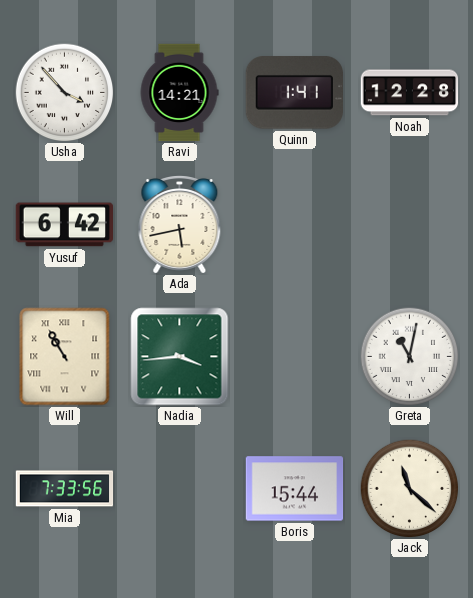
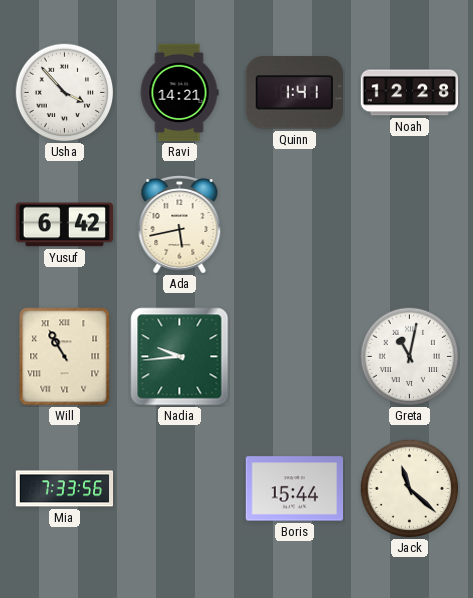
Nadia: 3:44 -> 9:44
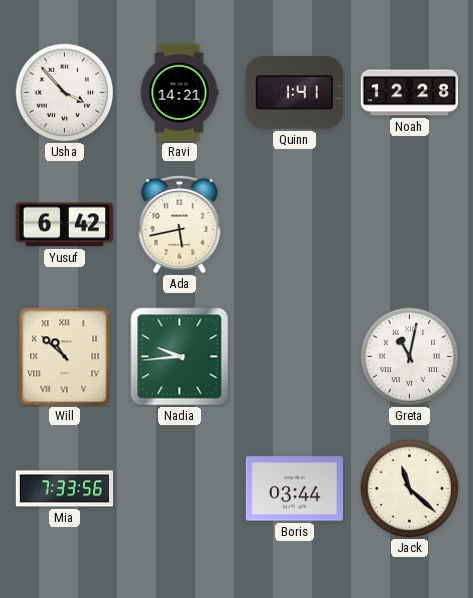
Will: 10:55 -> 10:52
Boris: 15:44 -> 03:44
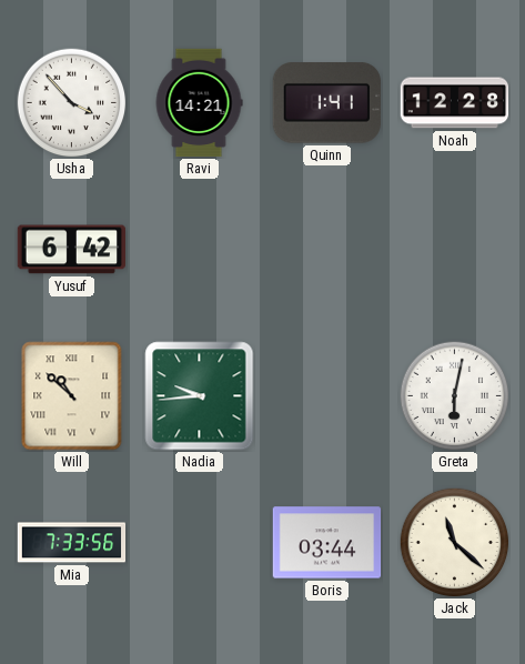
Ada: 5:43 -> none
Greta: 11:02 -> 6:02
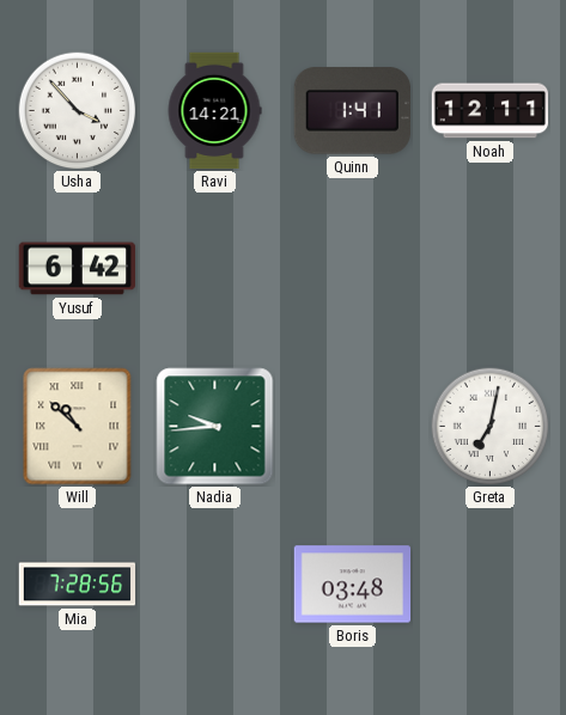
Noah: 12:28 -> 12:11
Greta: 6:02 -> 7:02
Mia: 7:33 -> 7:28
Boris: 03:44 -> 03:48
Jack: 11:22 -> none
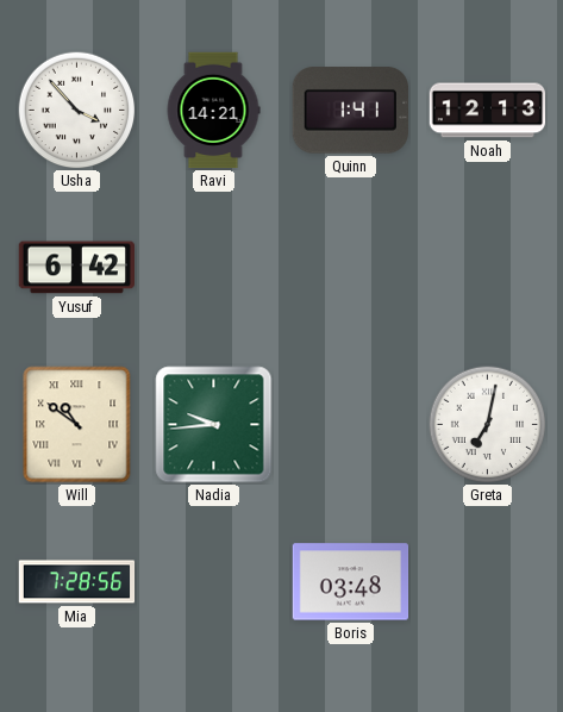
Noah: 12:11 -> 12:13
Will: 10:52 -> 10:51
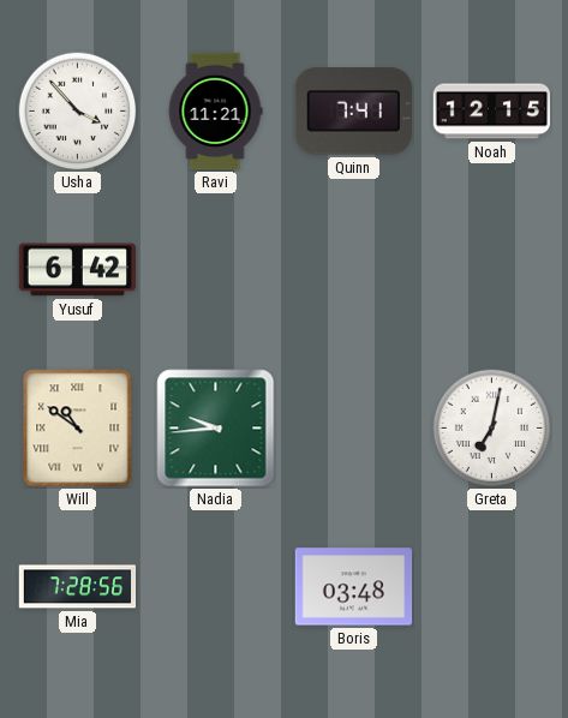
Ravi: 14:21 -> 11:21
Quinn: 1:41 -> 7:41
Noah: 12:13 -> 12:15
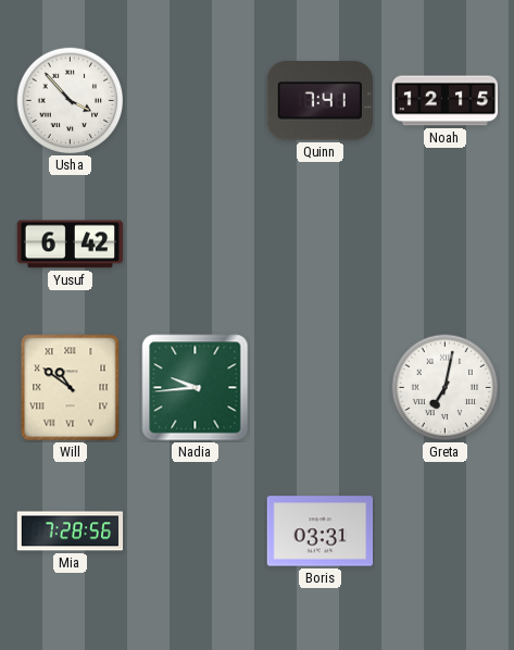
Ravi: 11:21 -> none
Boris: 03:48 -> 03:31
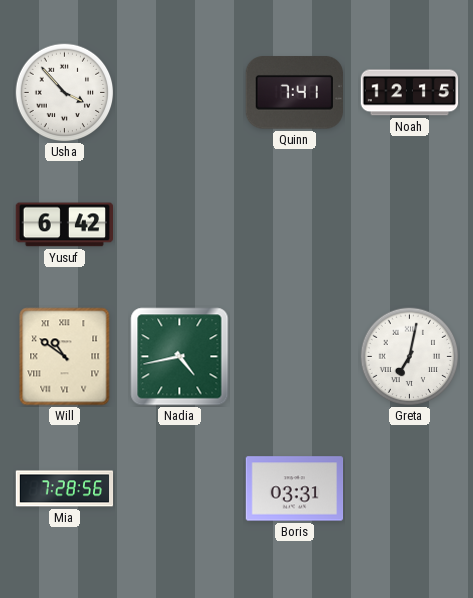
Nadia: 9:44 -> 4:43
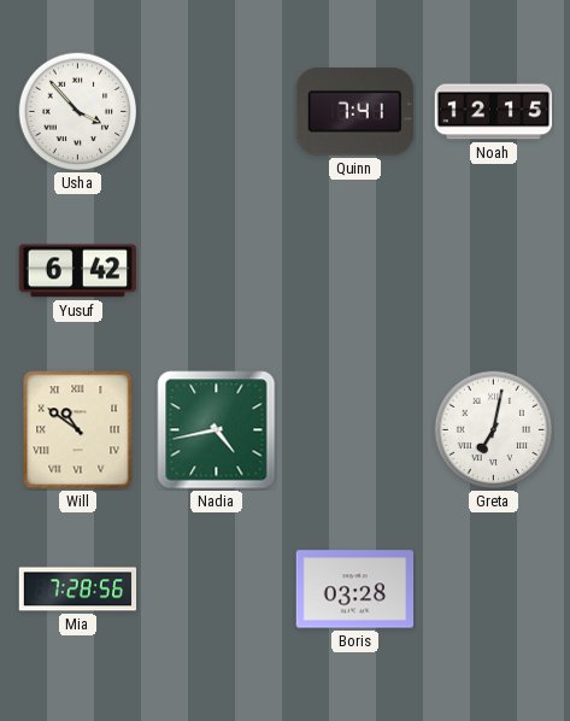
Boris: 03:31 -> 03:28
